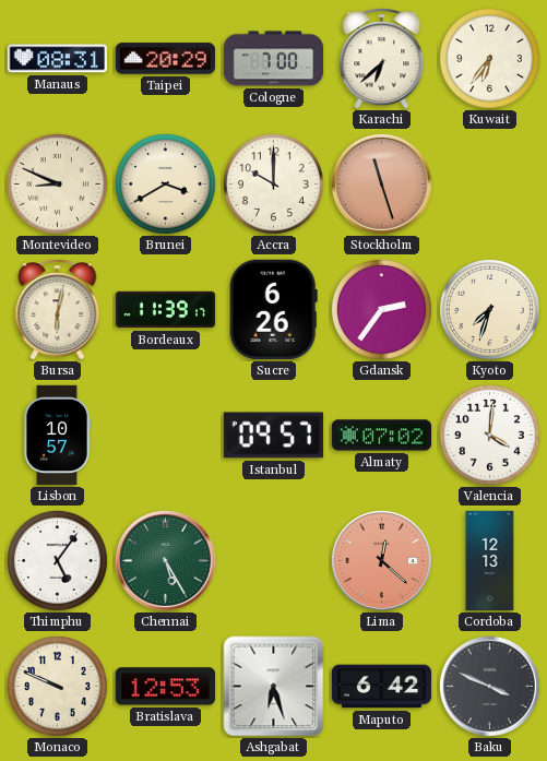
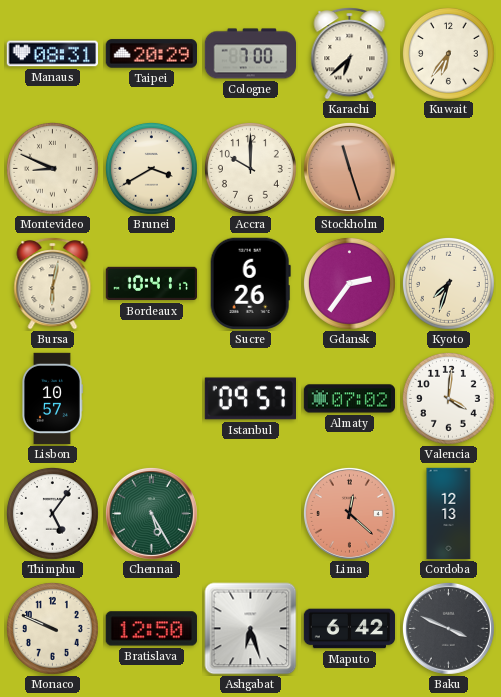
Bordeaux: 11:39 -> 10:41
Bratislava: 12:53 -> 12:50
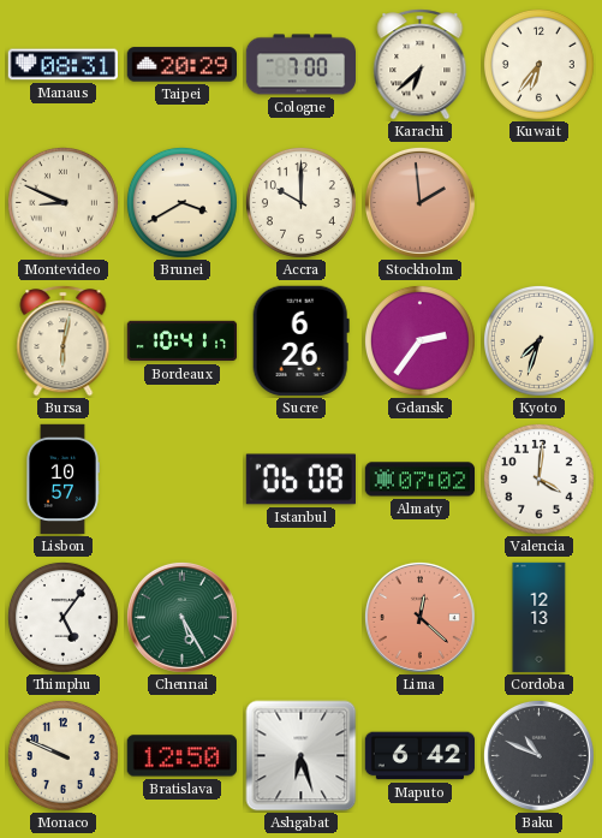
Stockholm: 11:27 -> 1:59
Istanbul: 09:57 -> 06:08
Baku: 3:49 -> 10:49
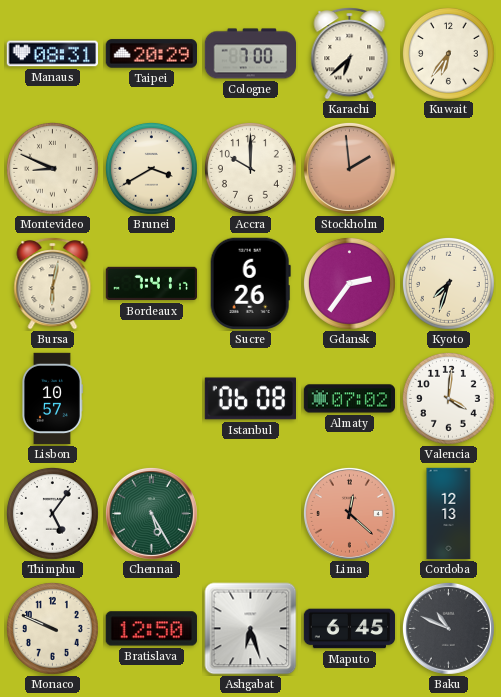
Bordeaux: 10:41 -> 7:41
Maputo: 6:42 -> 6:45
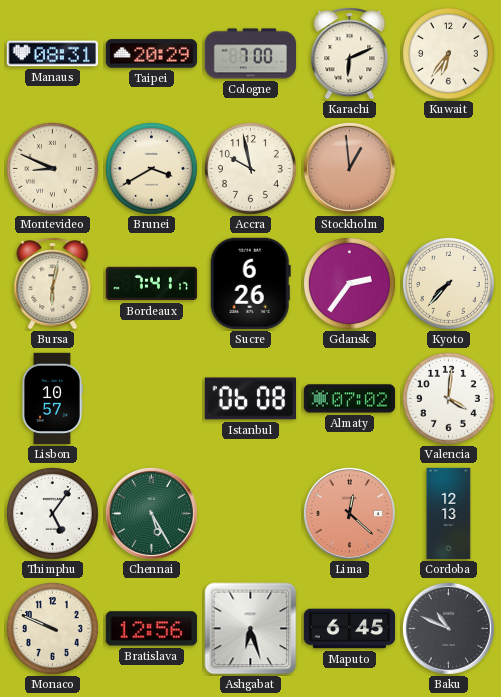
Karachi: 6:38 -> 6:11
Accra: 10:00 -> 9:58
Stockholm: 1:59 -> 12:59
Kyoto: 7:33 -> 7:37
Bratislava: 12:50 -> 12:56
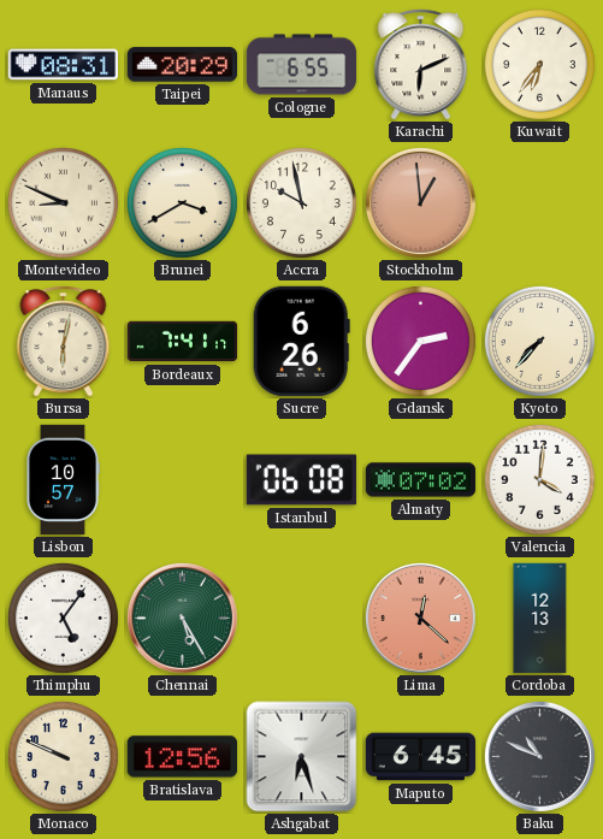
Cologne: 7:00 -> 6:55
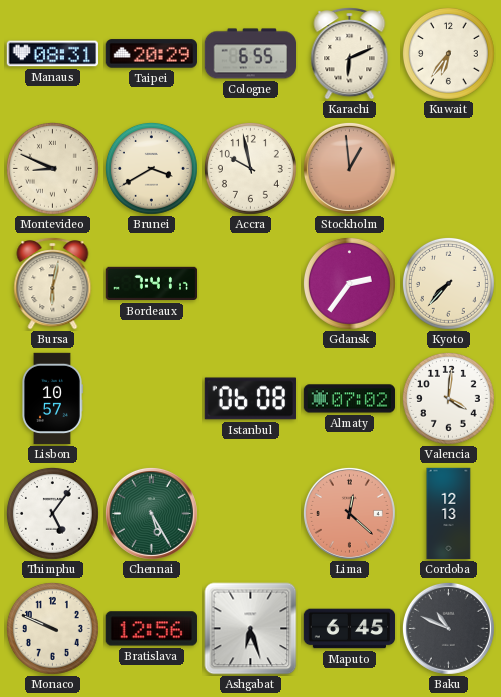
Sucre: 6:26 -> none
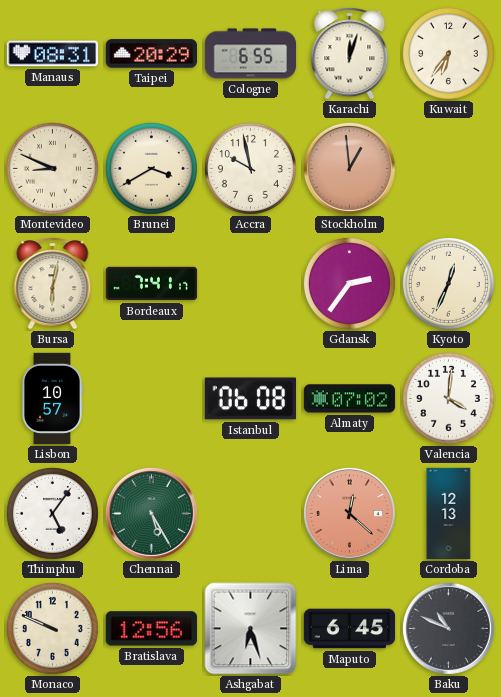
Karachi: 6:11 -> 12:03
Kyoto: 7:37 -> 12:34
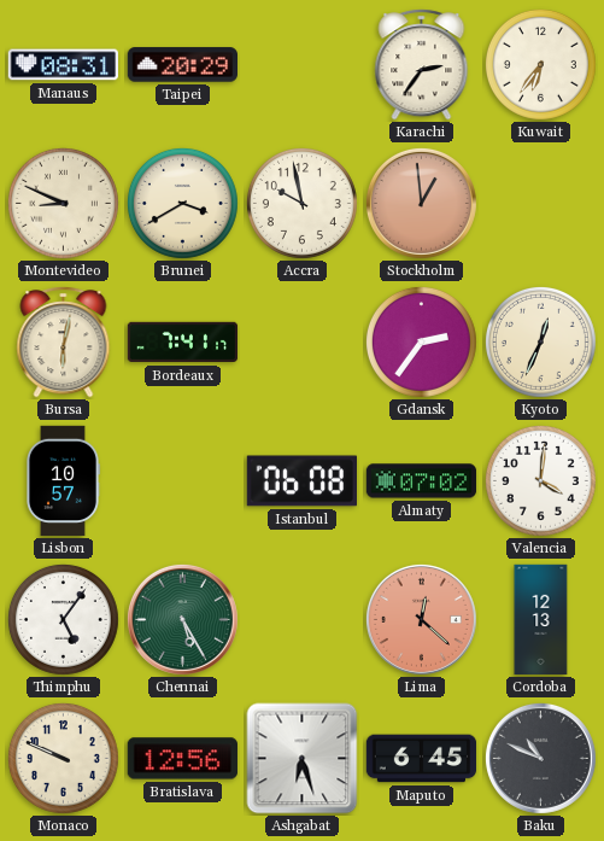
Cologne: 6:55 -> none
Karachi: 12:03 -> 2:36
